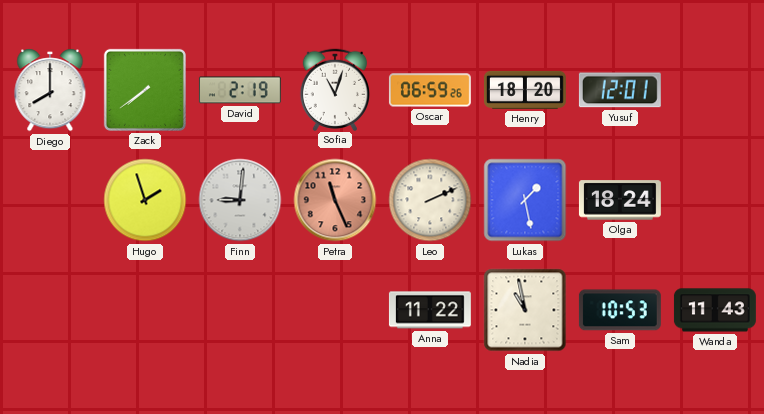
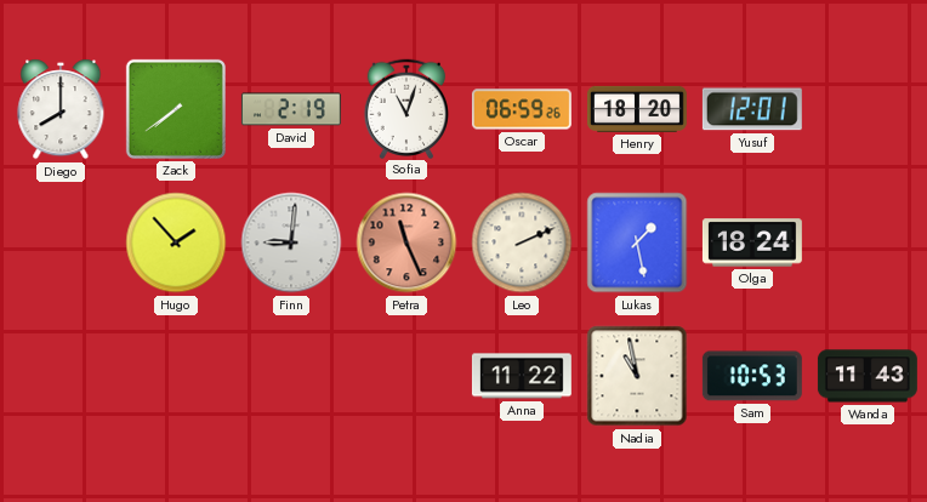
Hugo: 1:57 -> 1:53
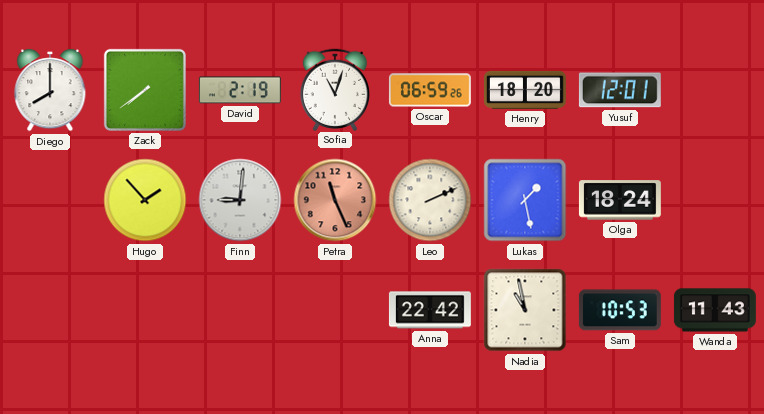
Anna: 11:22 -> 22:42
